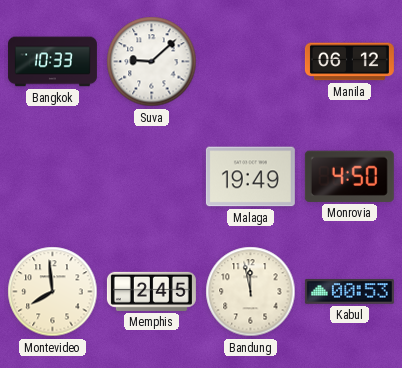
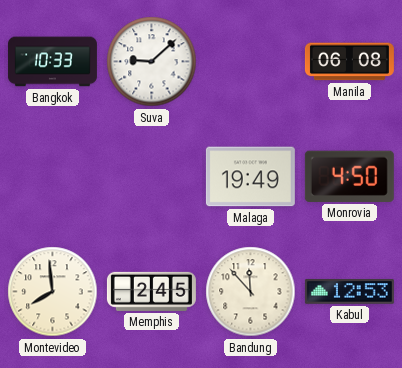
Manila: 06:12 -> 06:08
Bandung: 11:58 -> 11:53
Kabul: 00:53 -> 12:53
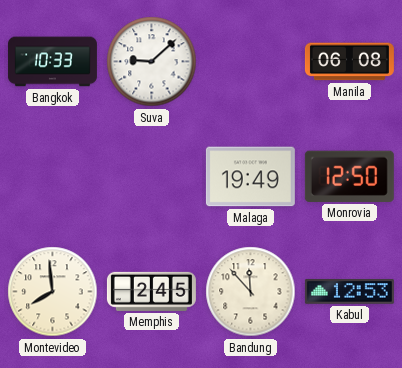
Monrovia: 4:50 -> 12:50
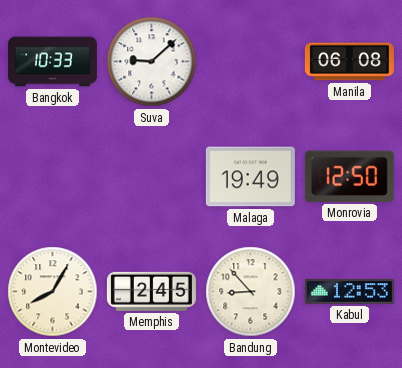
Montevideo: 7:59 -> 8:05
Bandung: 11:53 -> 8:53
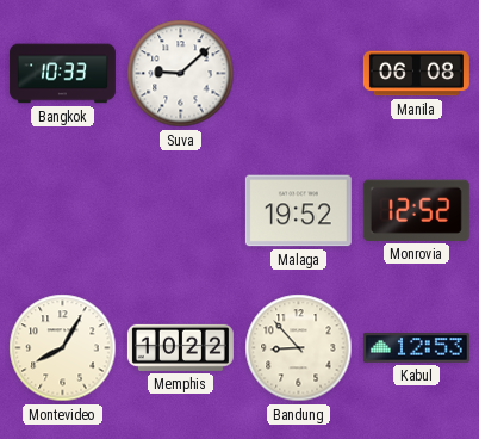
Malaga: 19:49 -> 19:52
Monrovia: 12:50 -> 12:52
Memphis: 2:45 -> 10:22
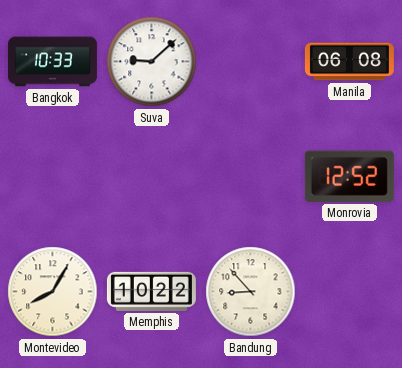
Malaga: 19:52 -> none
Kabul: 12:53 -> none
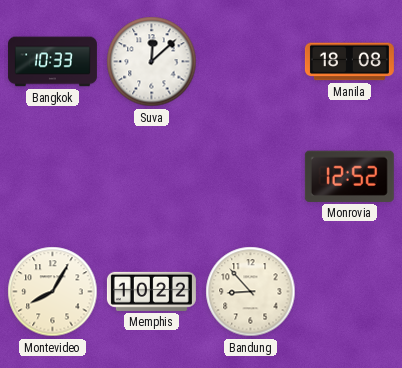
Suva: 9:08 -> 12:08
Manila: 06:08 -> 18:08
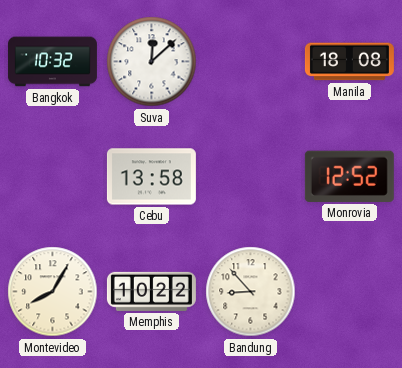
Bangkok: 10:33 -> 10:32
Cebu: none -> 13:58
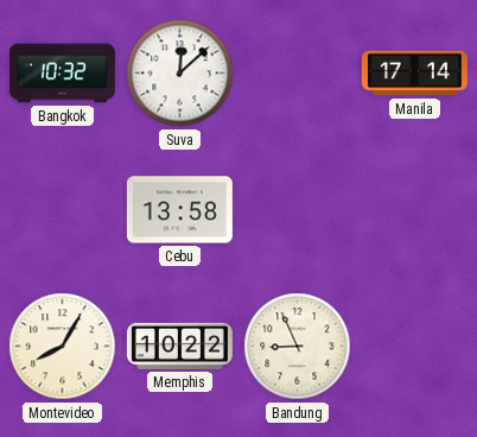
Manila: 18:08 -> 17:14
Monrovia: 12:52 -> none
Bandung: 8:53 -> 8:56
